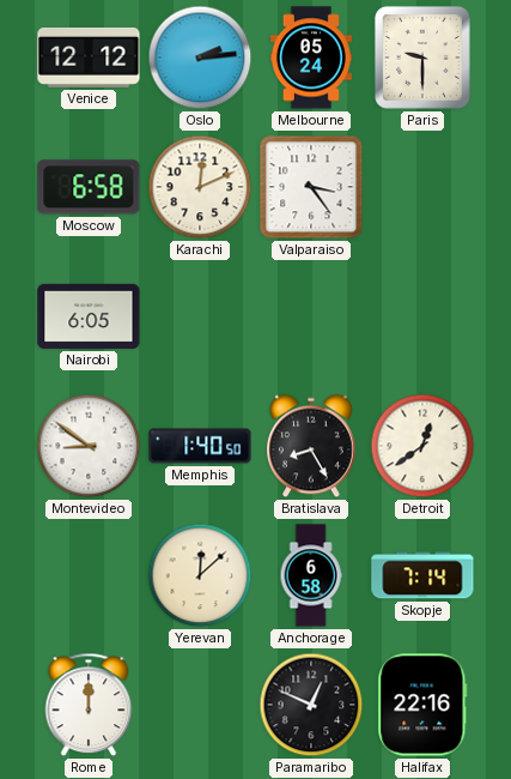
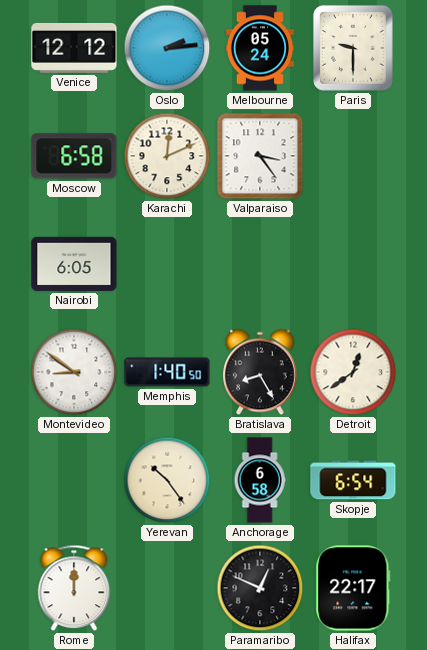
Yerevan: 12:08 -> 10:24
Skopje: 7:14 -> 6:54
Halifax: 22:16 -> 22:17
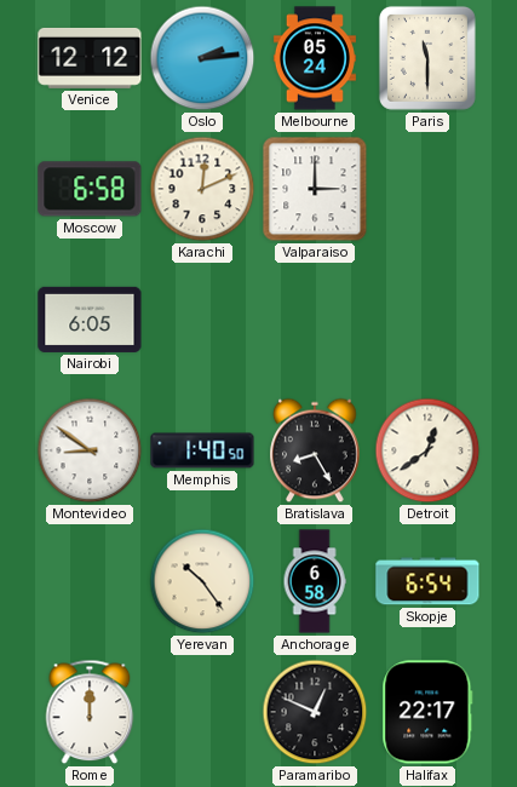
Paris: 9:30 -> 11:30
Valparaiso: 3:24 -> 3:00
